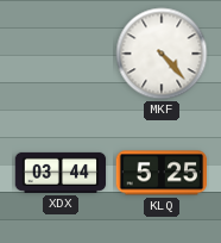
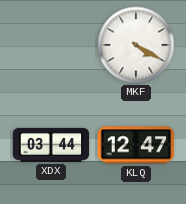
MKF: 4:23 -> 4:20
KLQ: 5:25 -> 12:47
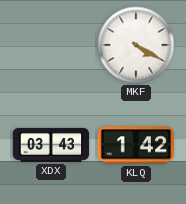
XDX: 03:44 -> 03:43
KLQ: 12:47 -> 1:42
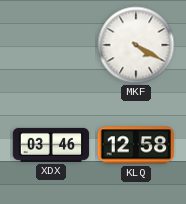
XDX: 03:43 -> 03:46
KLQ: 1:42 -> 12:58
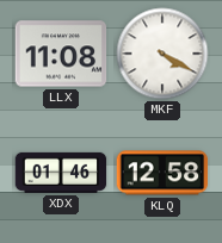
LLX: none -> 11:08
XDX: 03:46 -> 01:46
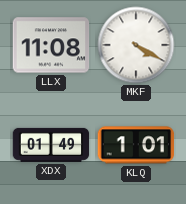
XDX: 01:46 -> 01:49
KLQ: 12:58 -> 1:01
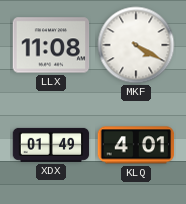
KLQ: 1:01 -> 4:01
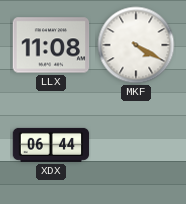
XDX: 01:49 -> 06:44
KLQ: 4:01 -> none
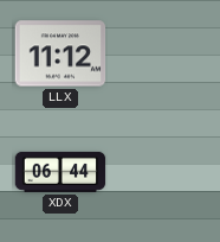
LLX: 11:08 -> 11:12
MKF: 4:20 -> none
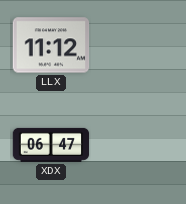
XDX: 06:44 -> 06:47
